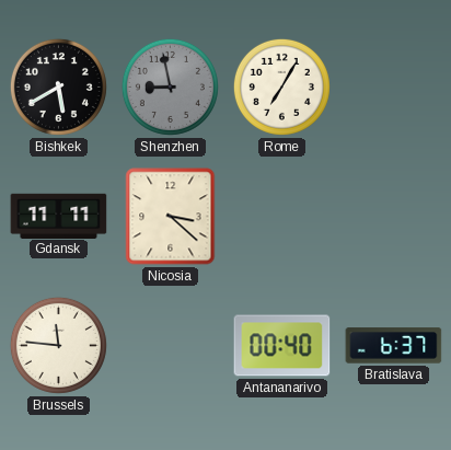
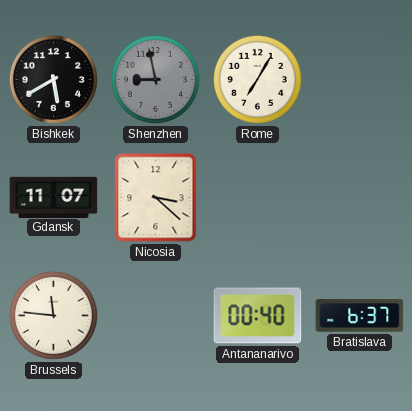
Gdansk: 11:11 -> 11:07
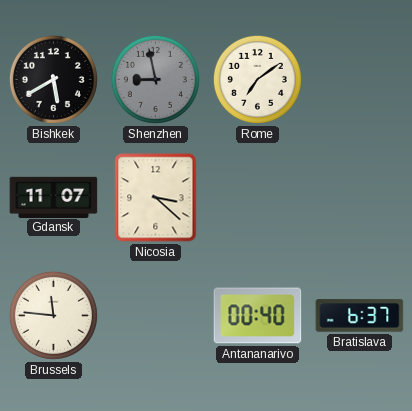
Rome: 7:05 -> 7:09
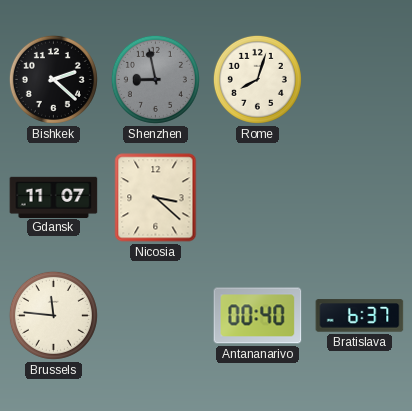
Bishkek: 5:40 -> 2:22
Rome: 7:09 -> 8:03
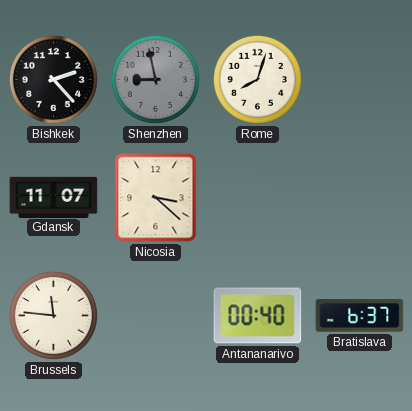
Bishkek: 2:22 -> 2:23
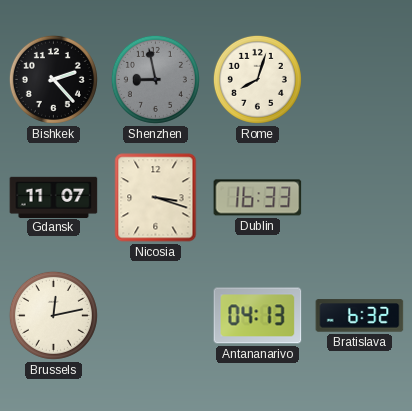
Nicosia: 3:22 -> 3:18
Dublin: none -> 16:33
Brussels: 11:46 -> 12:13
Antananarivo: 00:40 -> 04:13
Bratislava: 6:37 -> 6:32
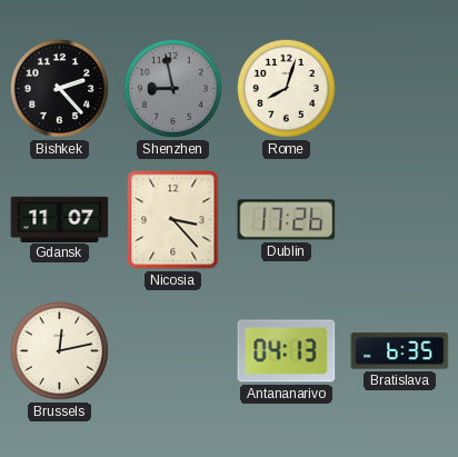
Nicosia: 3:18 -> 3:23
Dublin: 16:33 -> 17:26
Bratislava: 6:32 -> 6:35
